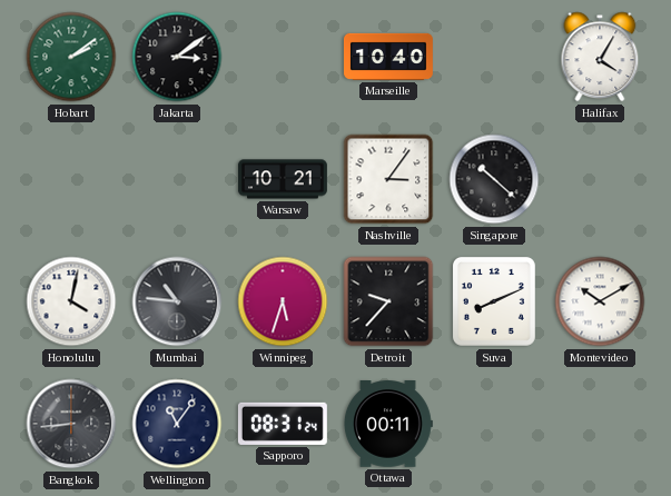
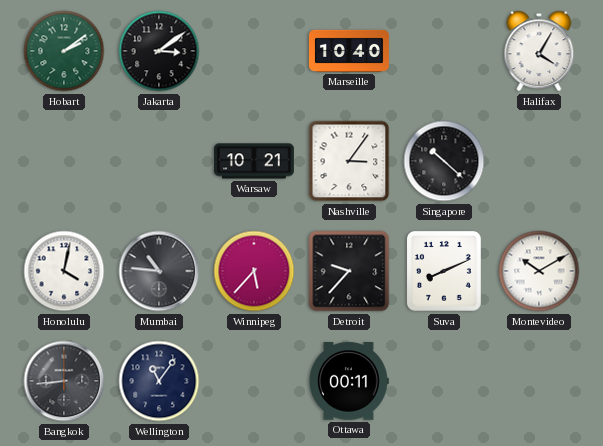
Winnipeg: 5:33 -> 5:37
Sapporo: 08:31 -> none
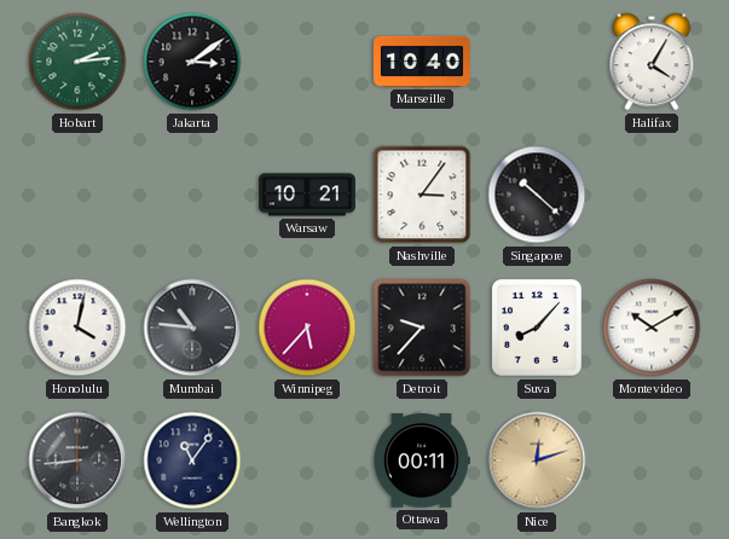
Hobart: 2:09 -> 2:14
Suva: 8:11 -> 8:07
Nice: none -> 12:12
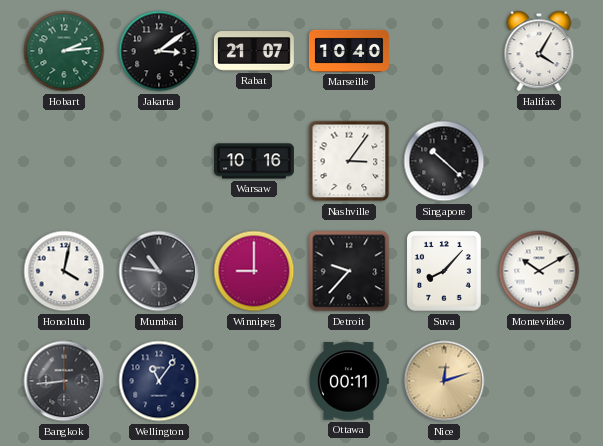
Rabat: none -> 21:07
Warsaw: 10:21 -> 10:16
Winnipeg: 5:37 -> 9:00
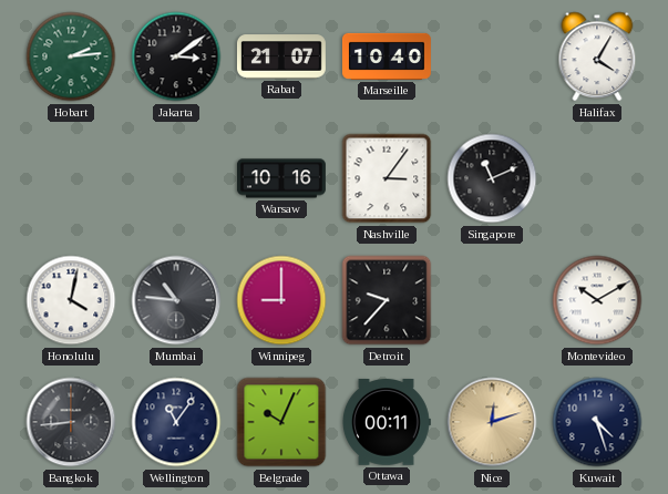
Singapore: 10:22 -> 11:11
Suva: 8:07 -> none
Belgrade: none -> 10:04
Kuwait: none -> 4:27
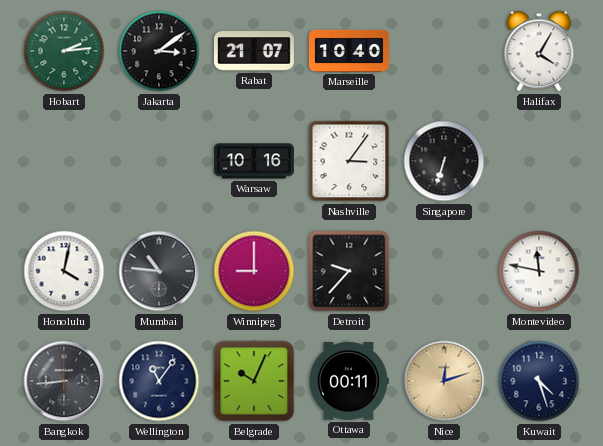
Singapore: 11:11 -> 6:33
Montevideo: 10:10 -> 11:47
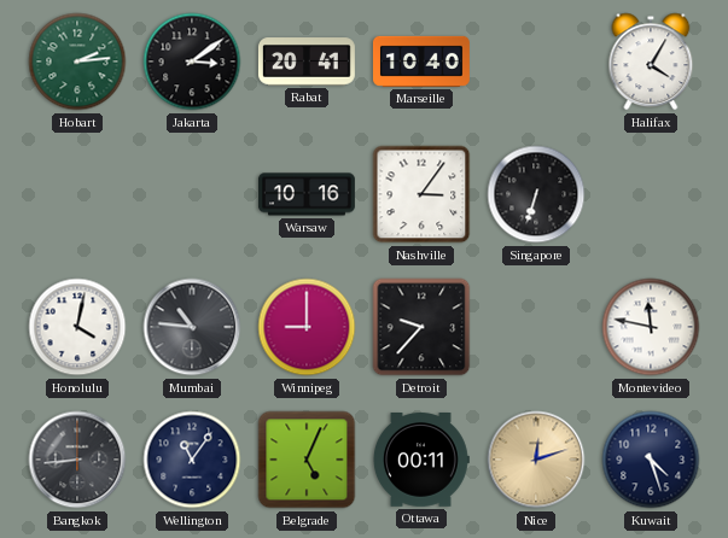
Rabat: 21:07 -> 20:41
Belgrade: 10:04 -> 5:04
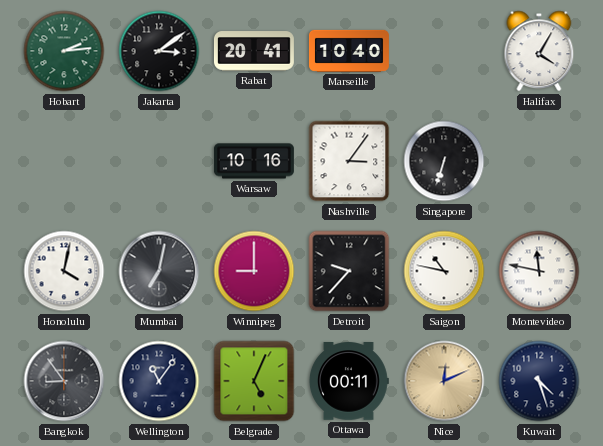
Mumbai: 10:46 -> 7:02
Saigon: none -> 10:47
Bangkok: 8:44 -> 8:54
Nice: 12:12 -> 12:11
